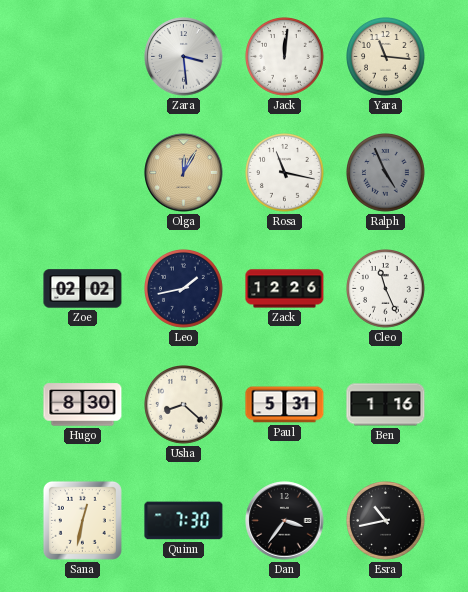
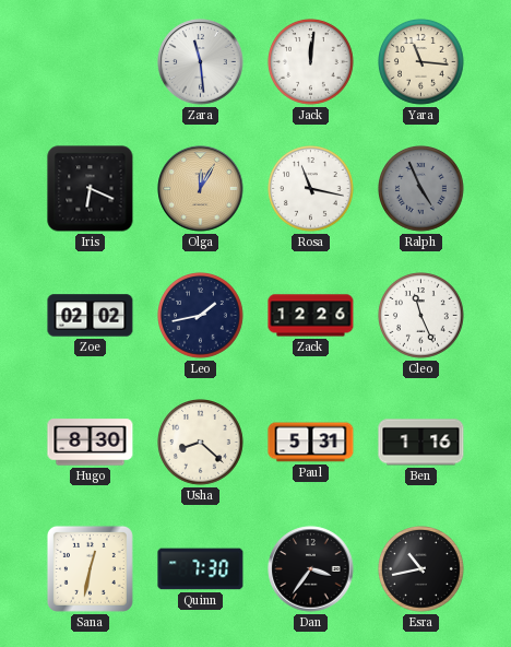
Zara: 3:29 -> 11:29
Iris: none -> 6:19
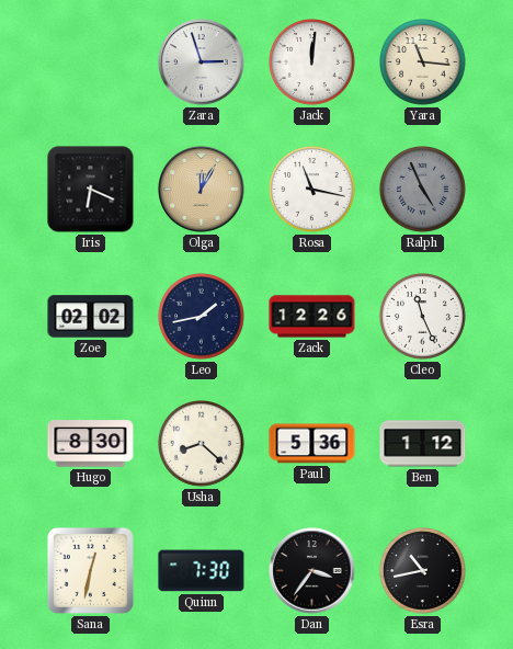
Zara: 11:29 -> 2:57
Paul: 5:31 -> 5:36
Ben: 1:16 -> 1:12
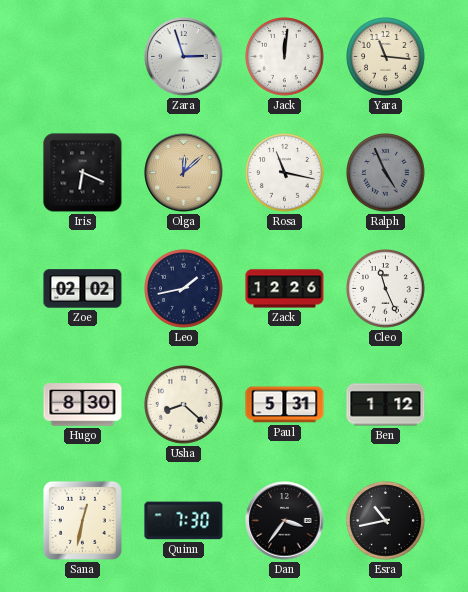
Olga: 12:05 -> 12:08
Paul: 5:36 -> 5:31
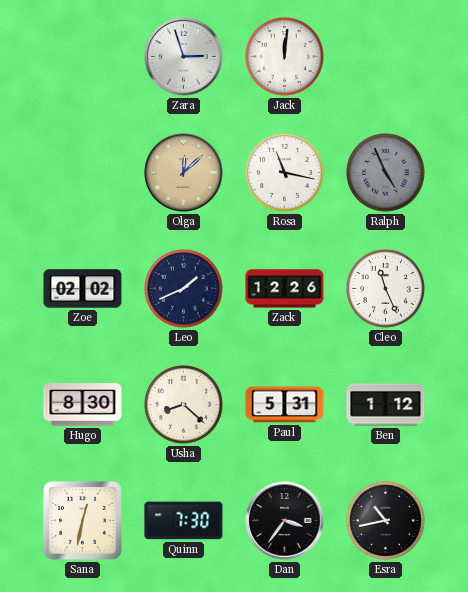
Yara: 11:16 -> none
Iris: 6:19 -> none
Leo: 1:43 -> 1:41
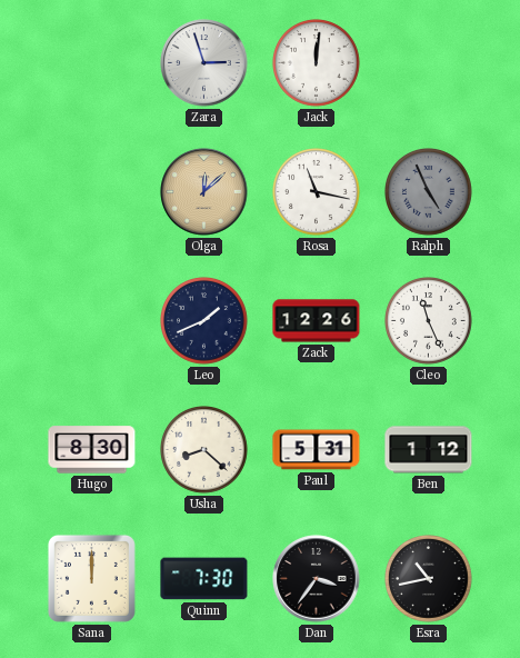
Zoe: 02:02 -> none
Sana: 12:32 -> 12:00
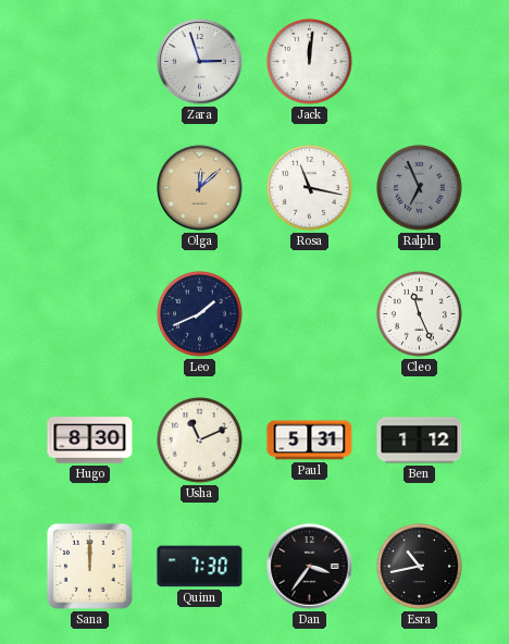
Ralph: 4:56 -> 6:56
Zack: 12:26 -> none
Usha: 8:22 -> 11:11
